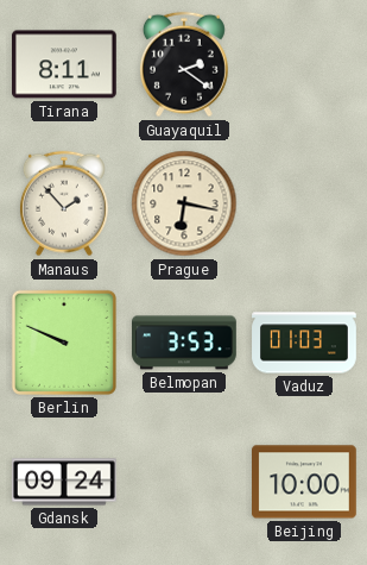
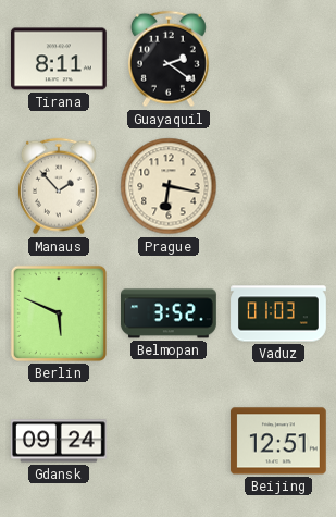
Berlin: 9:49 -> 5:49
Belmopan: 3:53 -> 3:52
Beijing: 10:00 -> 12:51
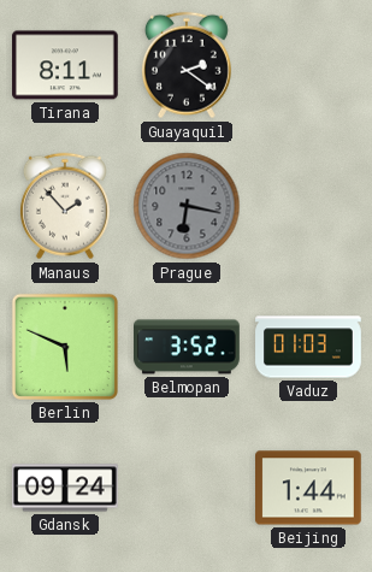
Prague dial: cream -> grey
Beijing: 12:51 -> 1:44
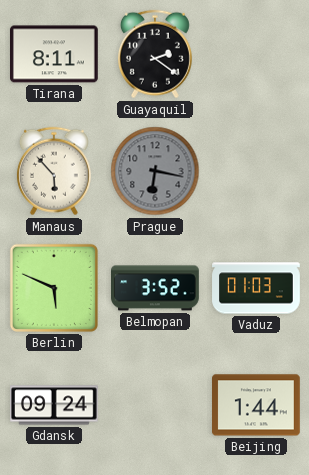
Manaus: 1:53 -> 5:53
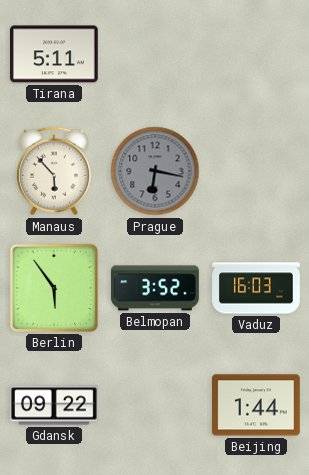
Tirana: 8:11 -> 5:11
Guayaquil: 2:21 -> none
Berlin: 5:49 -> 5:54
Vaduz: 01:03 -> 16:03
Gdansk: 09:24 -> 09:22
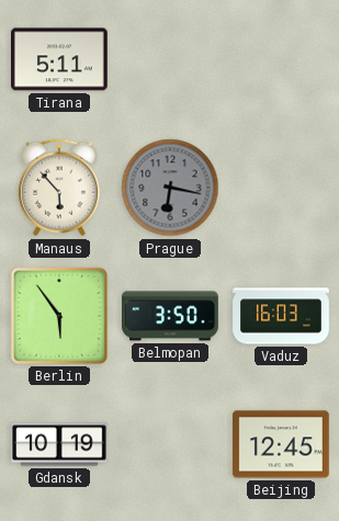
Belmopan: 3:52 -> 3:50
Gdansk: 09:22 -> 10:19
Beijing: 1:44 -> 12:45
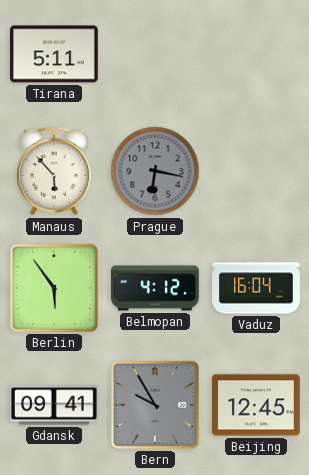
Belmopan: 3:50 -> 4:12
Vaduz: 16:03 -> 16:04
Gdansk: 10:19 -> 09:41
Bern: none -> 9:55
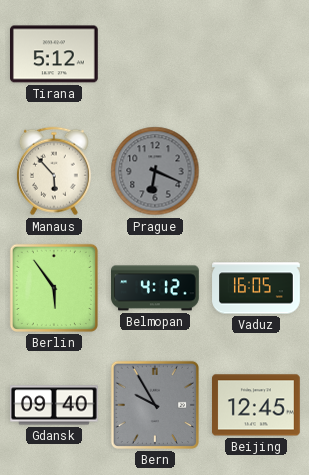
Tirana: 5:11 -> 5:12
Prague: 6:17 -> 6:19
Vaduz: 16:04 -> 16:05
Gdansk: 09:41 -> 09:40
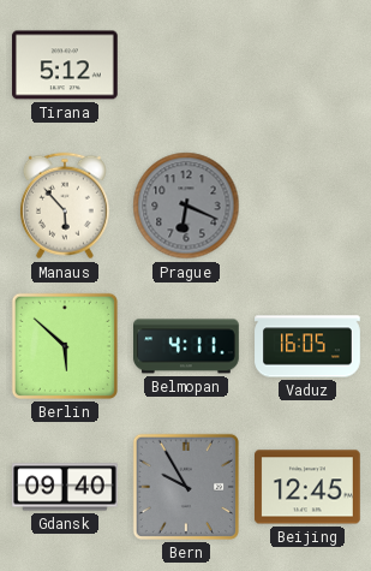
Berlin: 5:54 -> 5:52
Belmopan: 4:12 -> 4:11
